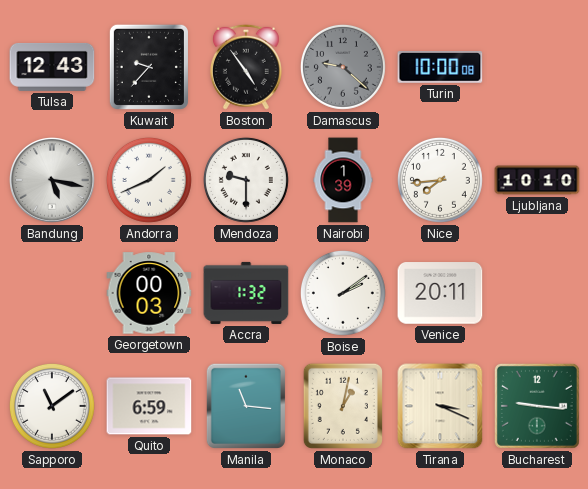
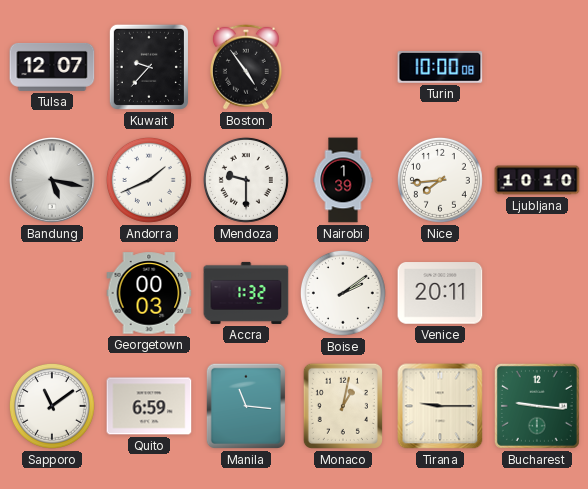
Tulsa: 12:43 -> 12:07
Damascus: 9:22 -> none
Tirana: 3:19 -> 9:15
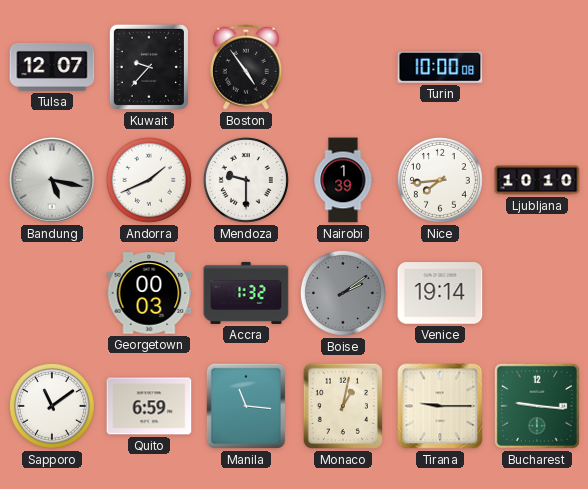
Boise dial: white -> grey
Venice: 20:11 -> 19:14
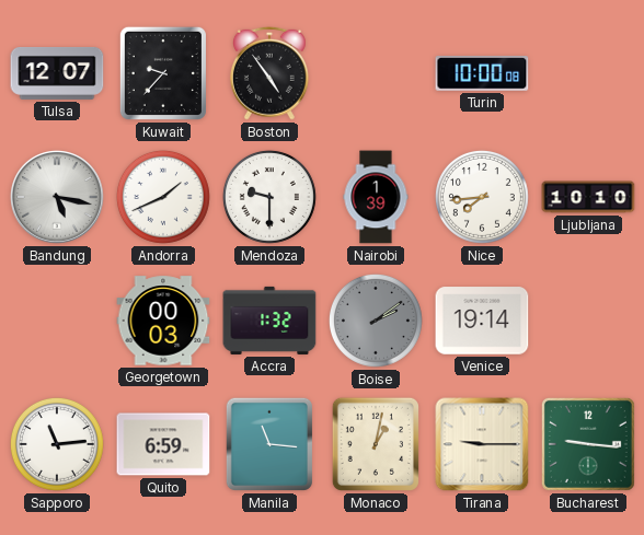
Sapporo: 11:09 -> 11:14
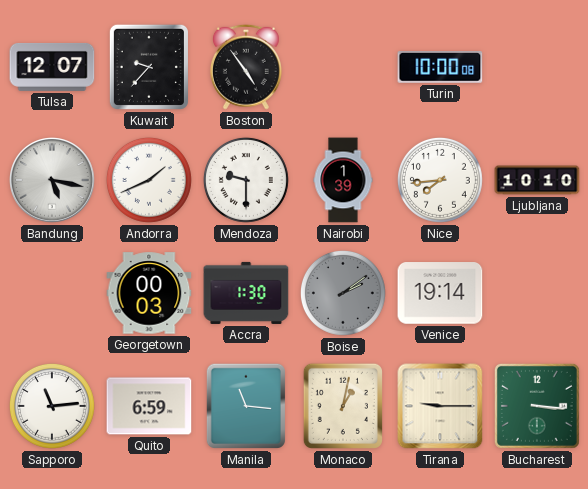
Accra: 1:32 -> 1:30
Bucharest: 9:16 -> 3:16
